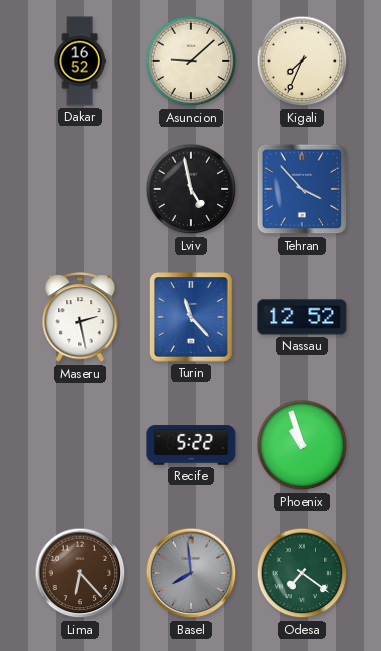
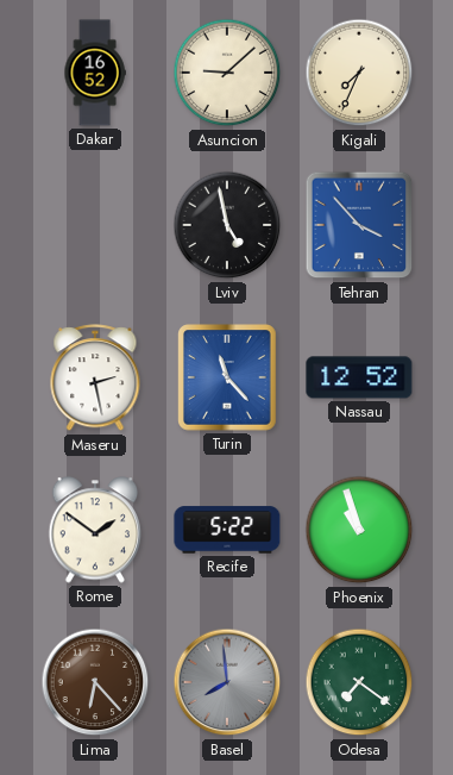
Rome: none -> 1:51
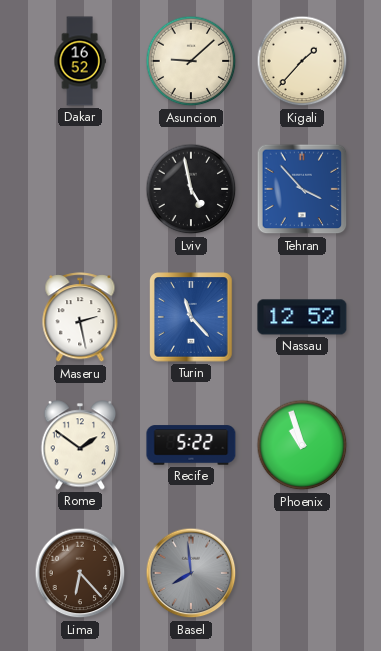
Kigali: 7:34 -> 1:37
Odesa: 7:21 -> none
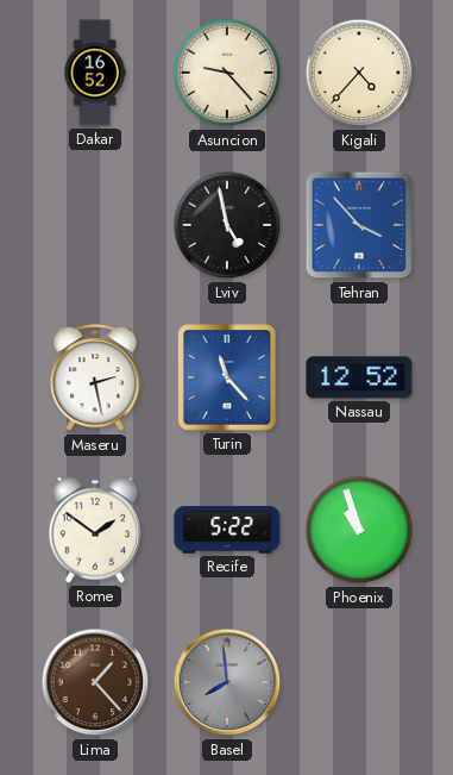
Asuncion: 9:08 -> 9:23
Kigali: 1:37 -> 4:37
Lima: 6:23 -> 1:23
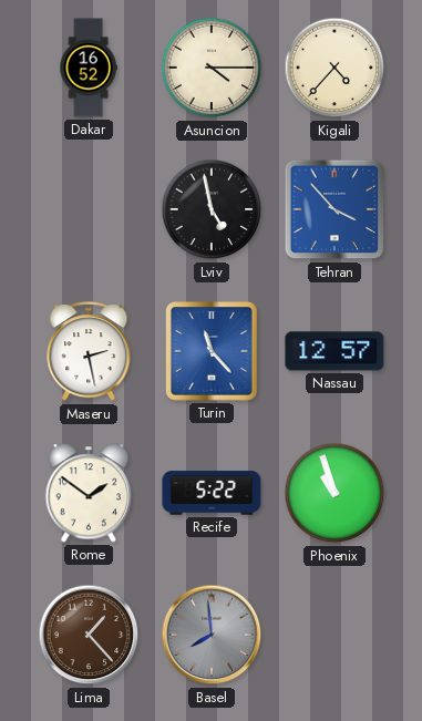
Asuncion: 9:23 -> 4:15
Nassau: 12:52 -> 12:57
